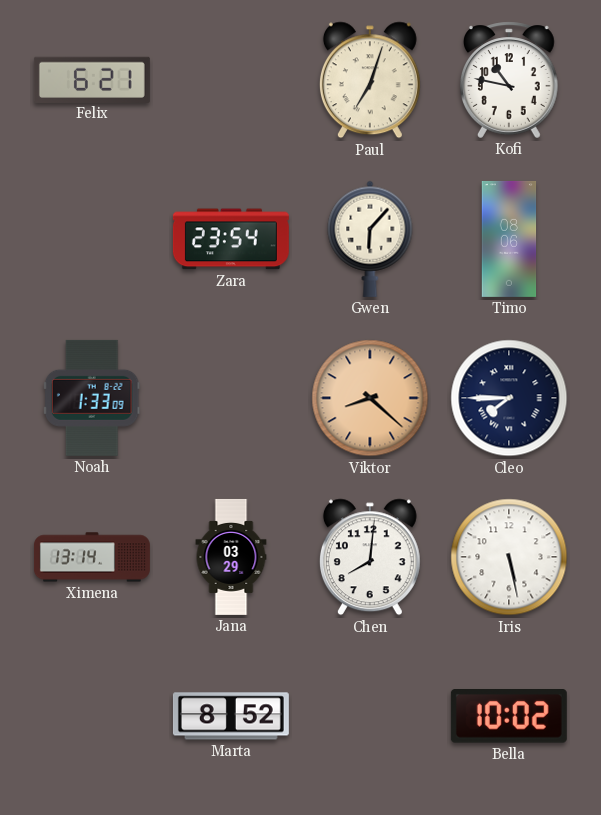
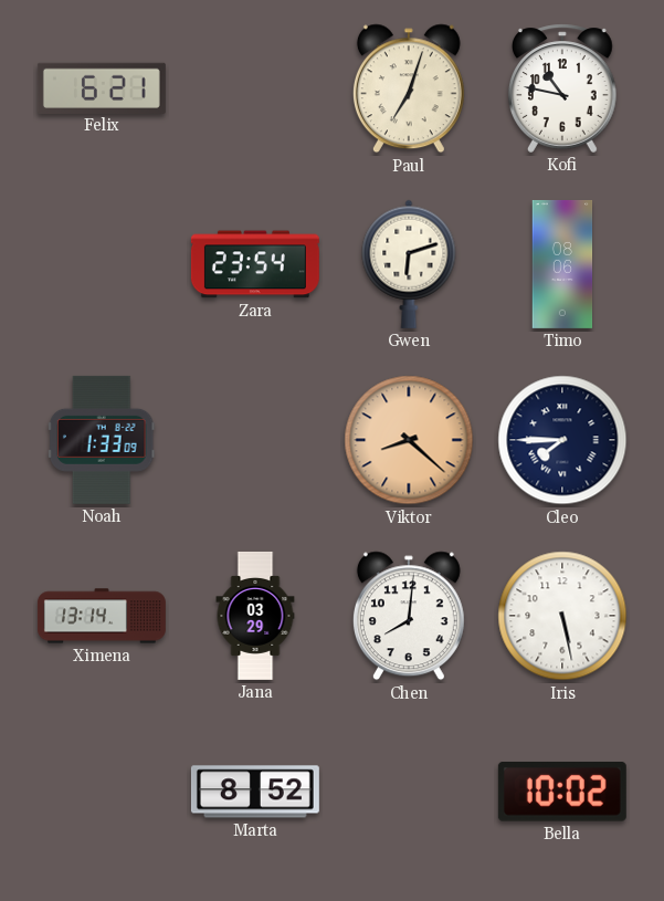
Gwen: 6:07 -> 6:12
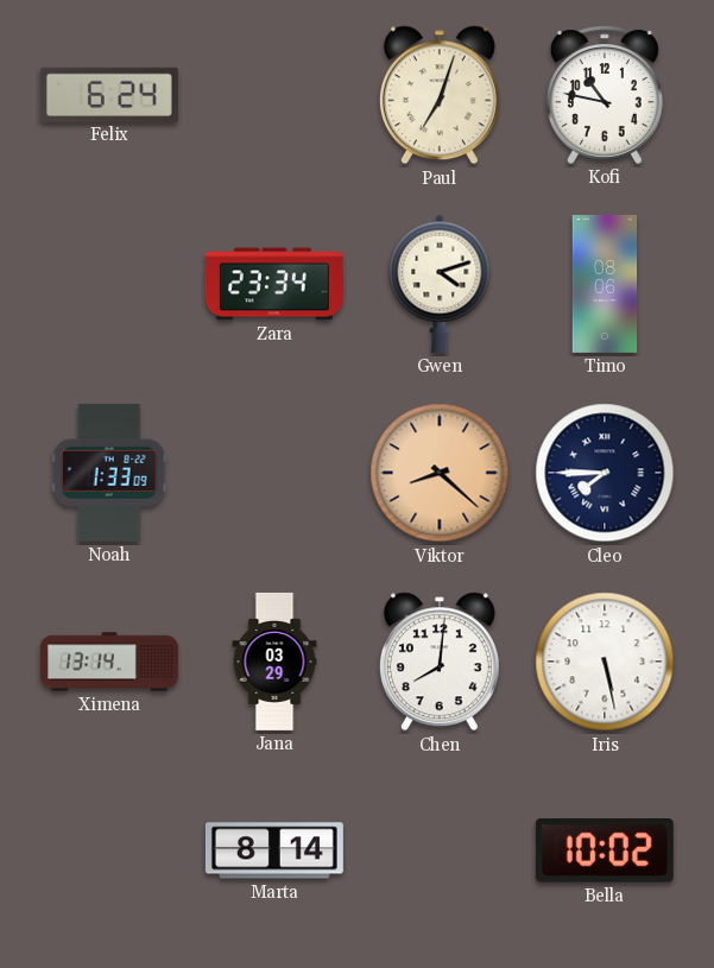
Felix: 6:21 -> 6:24
Zara: 23:54 -> 23:34
Gwen: 6:12 -> 4:12
Marta: 8:52 -> 8:14
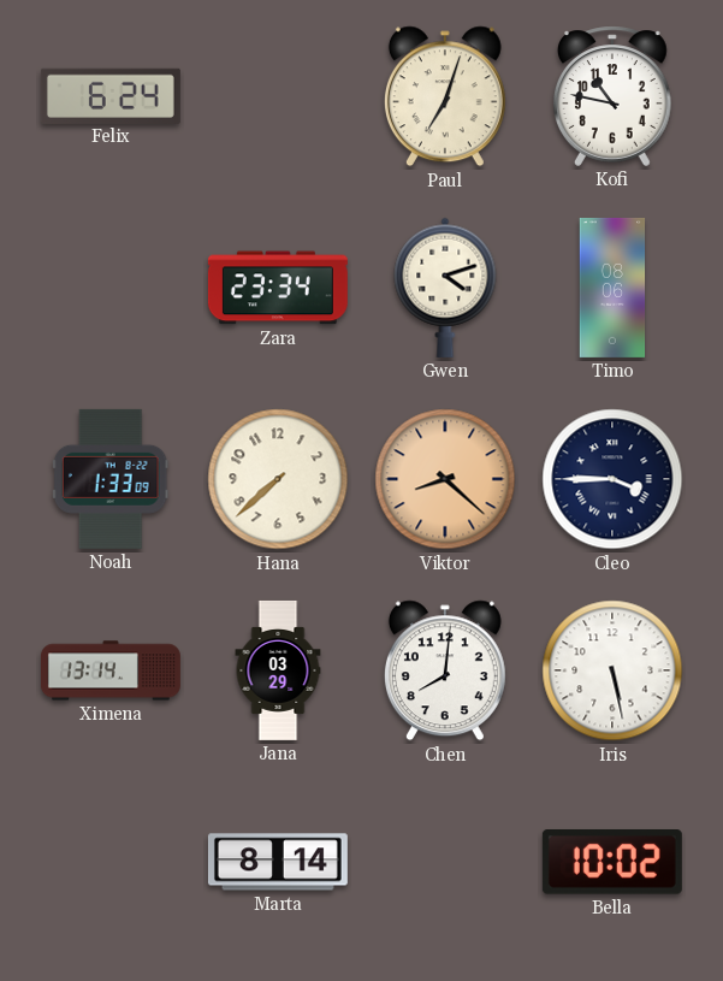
Hana: none -> 7:38
Cleo: 7:45 -> 3:45
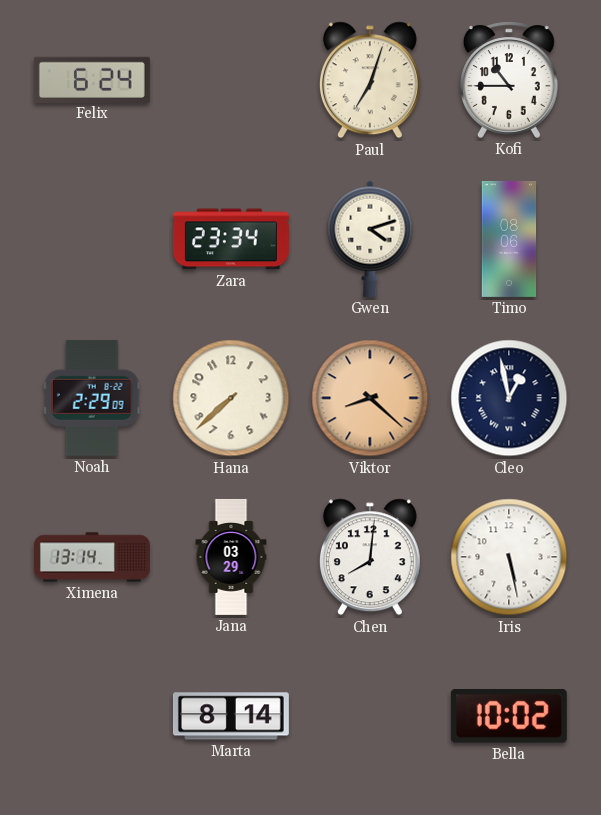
Kofi: 10:47 -> 10:45
Noah: 1:33 -> 2:29
Cleo: 3:45 -> 12:58
